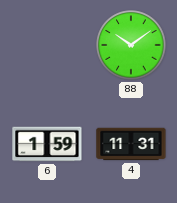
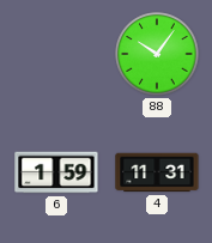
88: 10:09 -> 10:06
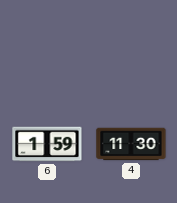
88: 10:06 -> none
4: 11:31 -> 11:30
